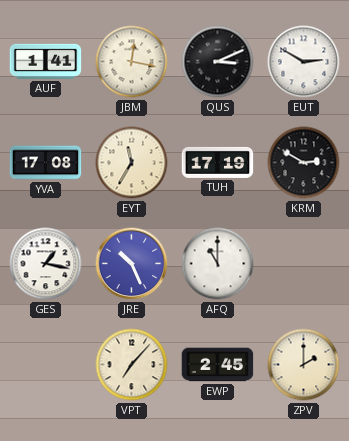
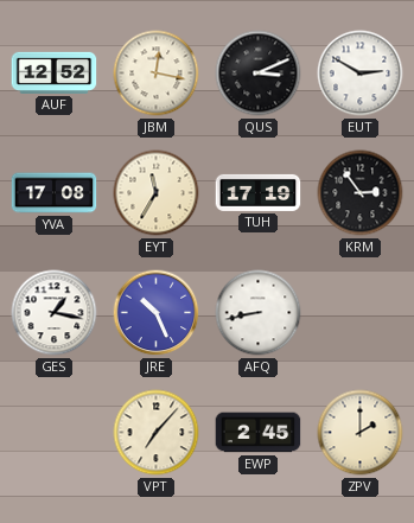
AUF: 1:41 -> 12:52
KRM: 2:50 -> 2:54
AFQ: 11:00 -> 8:43
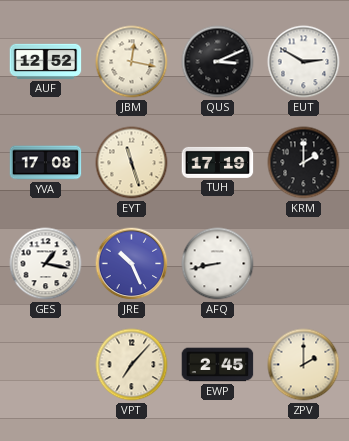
EYT: 11:35 -> 11:27
KRM: 2:54 -> 2:00
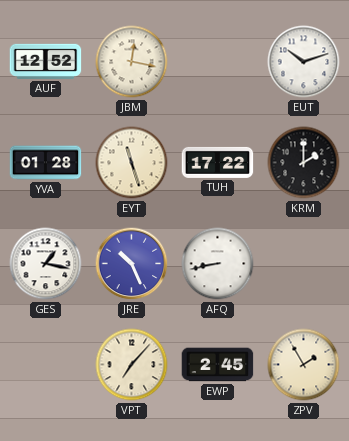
QUS: 3:11 -> none
EUT: 2:50 -> 10:12
YVA: 17:08 -> 01:28
TUH: 17:19 -> 17:22
ZPV: 2:00 -> 1:55
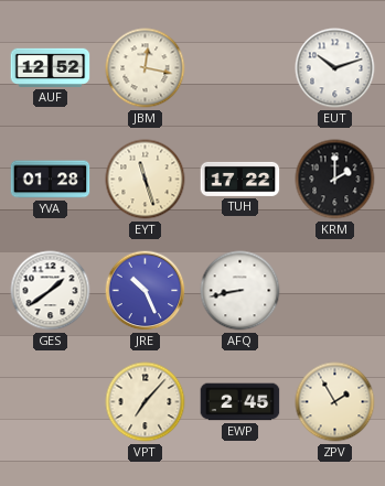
GES: 1:17 -> 1:39
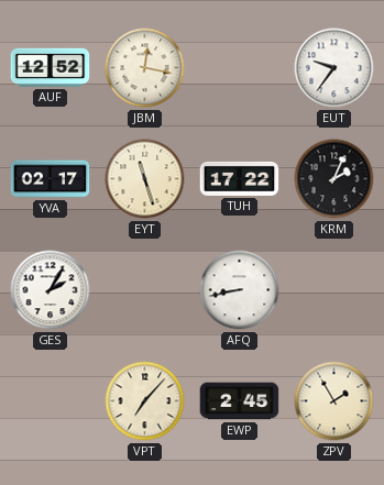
EUT: 10:12 -> 9:36
YVA: 01:28 -> 02:17
KRM: 2:00 -> 2:04
GES: 1:39 -> 2:05
JRE: 10:26 -> none
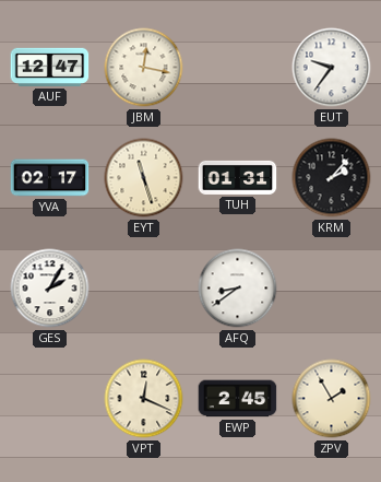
AUF: 12:52 -> 12:47
TUH: 17:22 -> 01:31
KRM: 2:04 -> 2:07
AFQ: 8:43 -> 8:39
VPT: 7:07 -> 12:19
